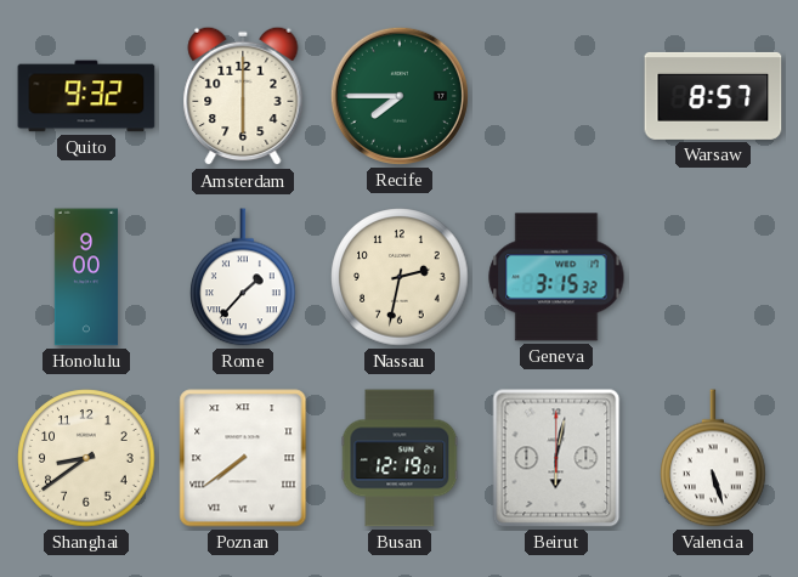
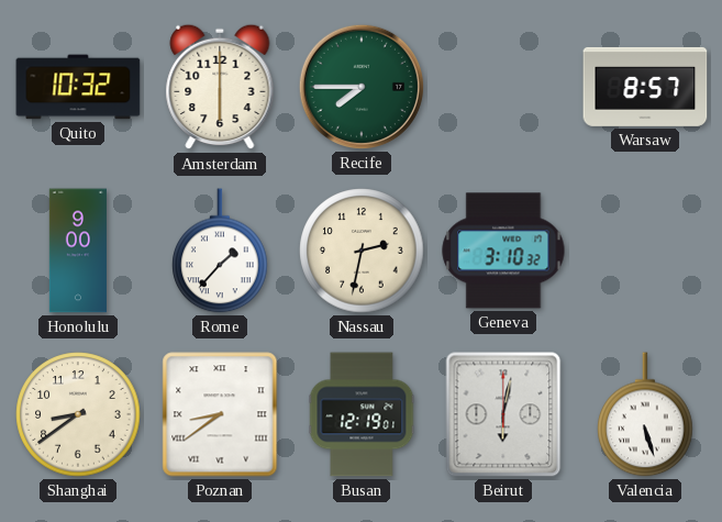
Quito: 9:32 -> 10:32
Geneva: 3:15 -> 3:10
Poznan: 7:39 -> 8:39
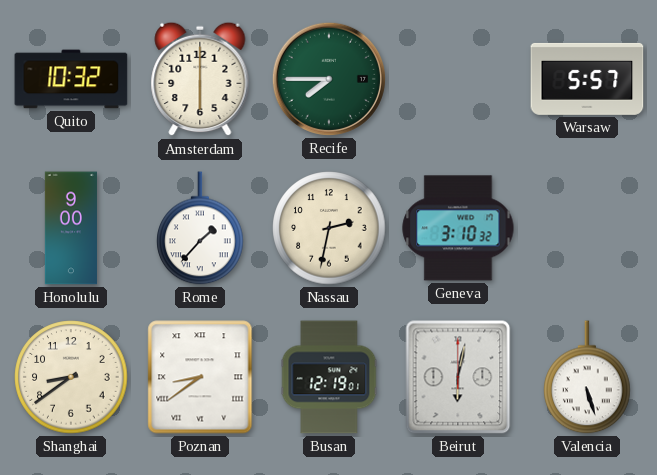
Warsaw: 8:57 -> 5:57
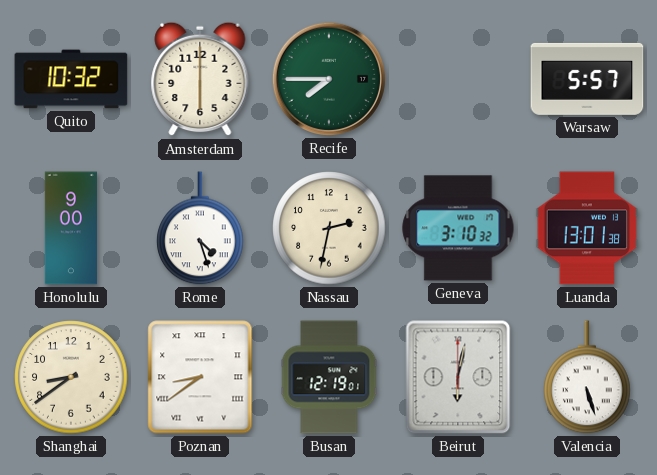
Rome: 1:37 -> 4:27
Luanda: none -> 13:01
